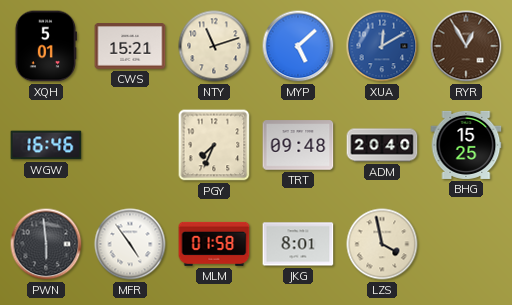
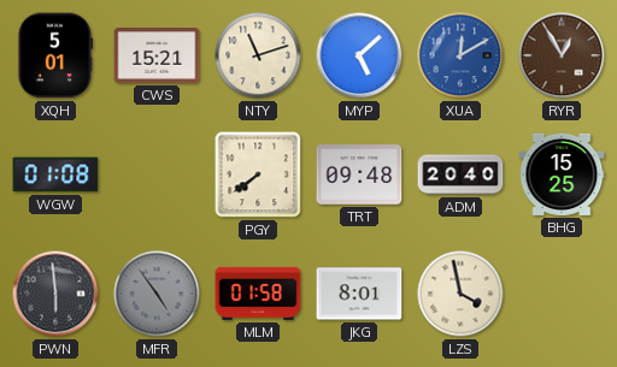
WGW: 16:46 -> 01:08
PGY: 7:34 -> 7:39
MFR dial: white -> grey
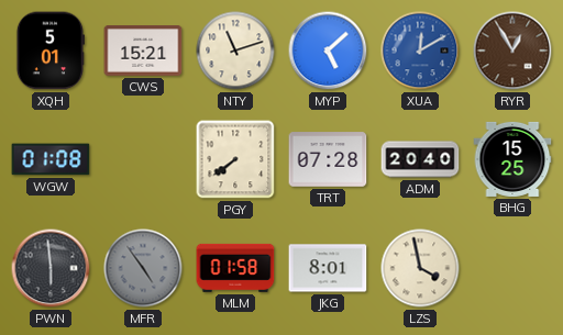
TRT: 09:48 -> 07:28
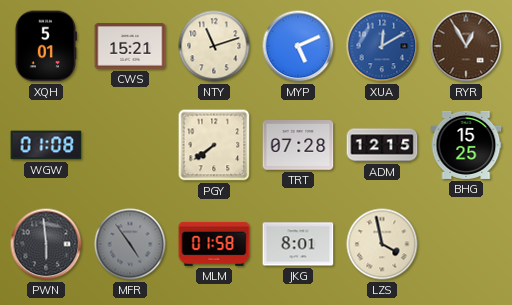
MYP: 5:08 -> 5:11
ADM: 20:40 -> 12:15
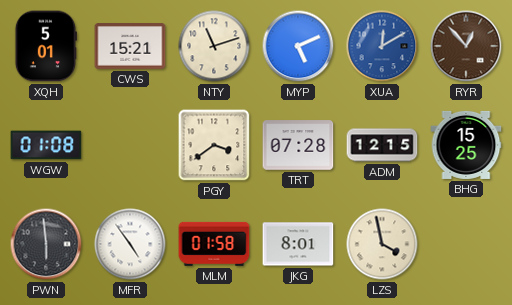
RYR: 12:55 -> 12:53
PGY: 7:39 -> 3:39
MFR dial: grey -> white
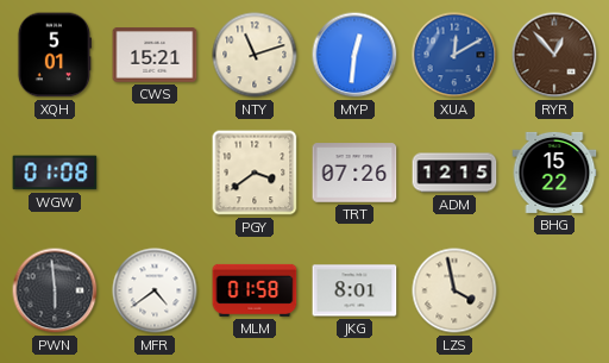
MYP: 5:11 -> 12:31
TRT: 07:28 -> 07:26
BHG: 15:25 -> 15:22
MFR: 4:54 -> 4:39
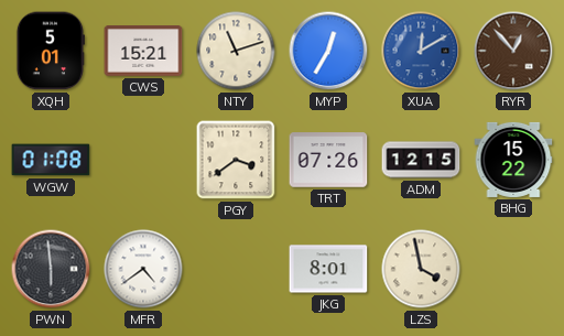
MYP: 12:31 -> 12:35
MLM: 01:58 -> none
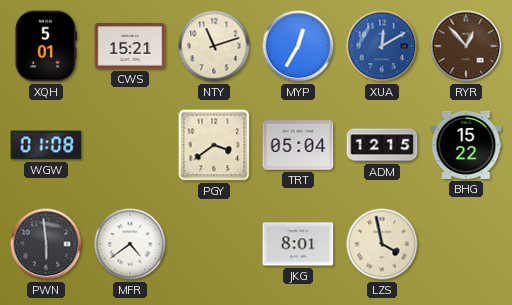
TRT: 07:26 -> 05:04
